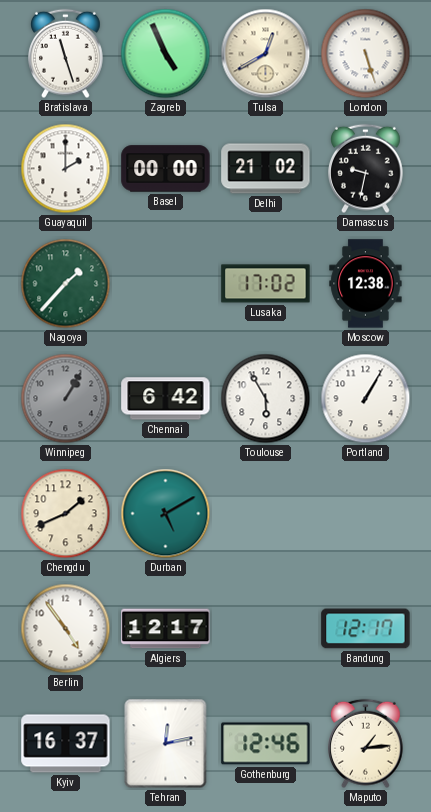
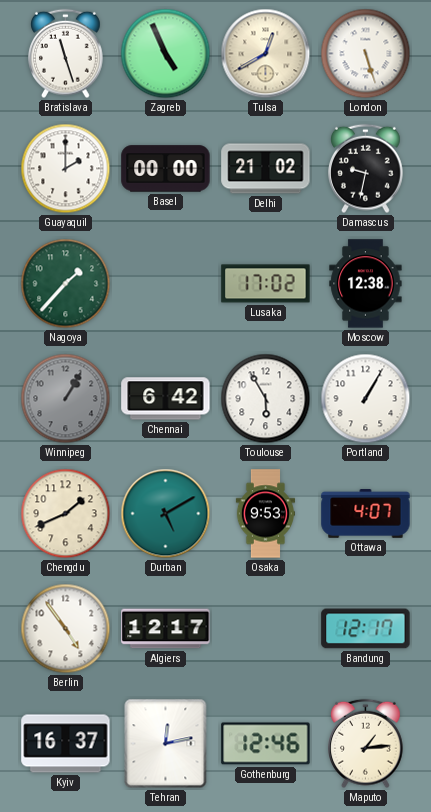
Osaka: none -> 9:53
Ottawa: none -> 4:07
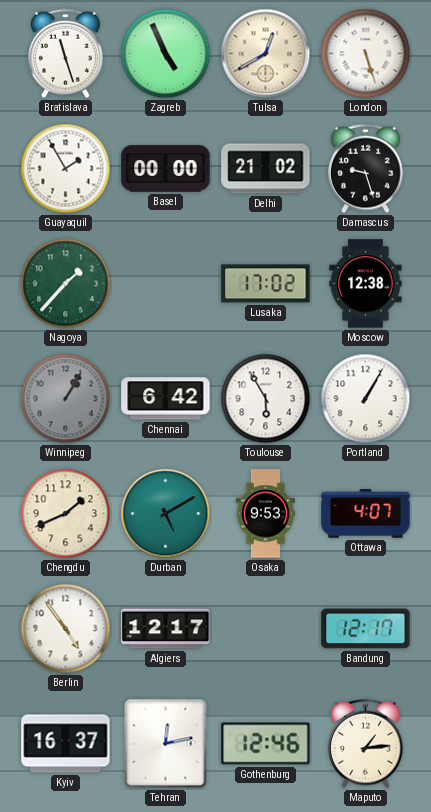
Guayaquil: 2:00 -> 1:55
Damascus: 9:32 -> 9:27
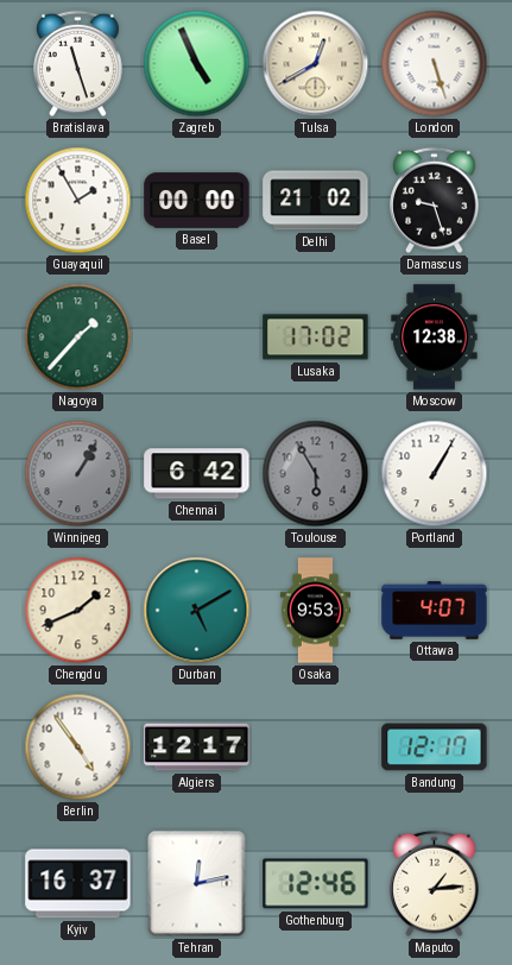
Toulouse dial: white -> grey
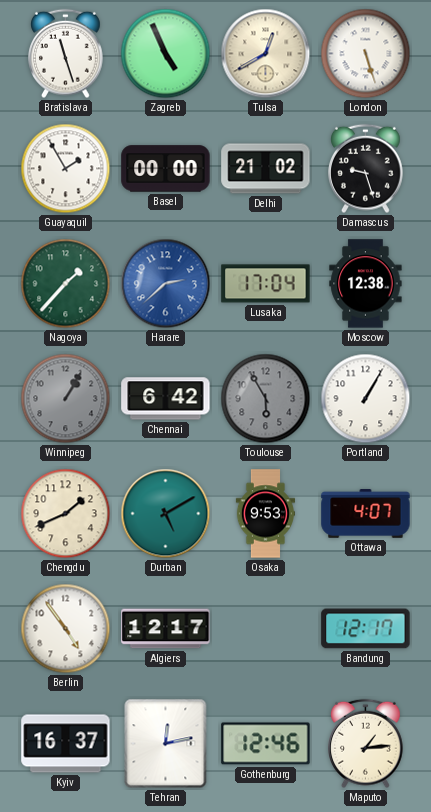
Harare: none -> 2:38
Lusaka: 17:02 -> 17:04
